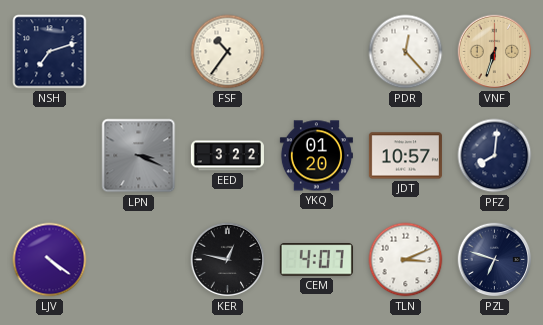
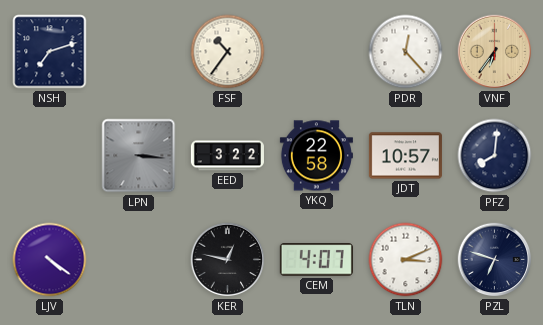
VNF: 6:33 -> 6:36
LPN: 3:19 -> 3:16
YKQ: 01:20 -> 22:58
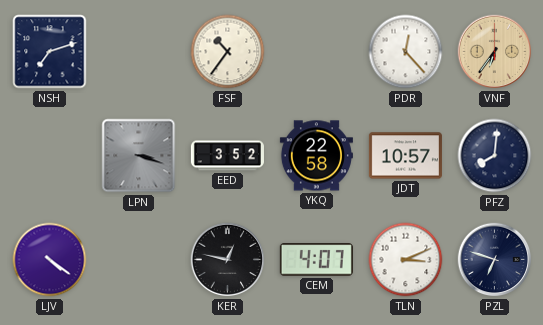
LPN: 3:16 -> 3:18
EED: 3:22 -> 3:52
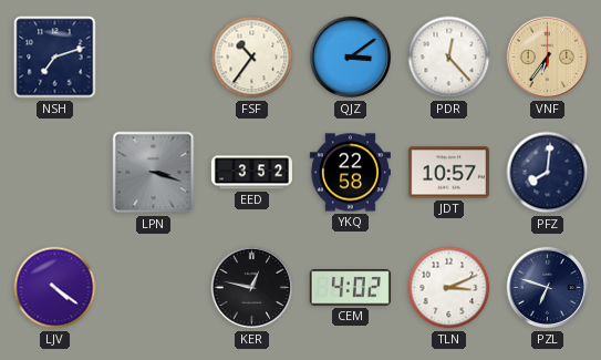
QJZ: none -> 3:09
CEM: 4:07 -> 4:02
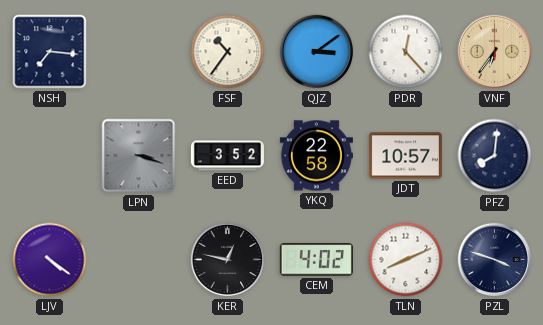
NSH: 7:12 -> 7:16
TLN: 3:11 -> 8:11
PZL: 6:48 -> 3:48
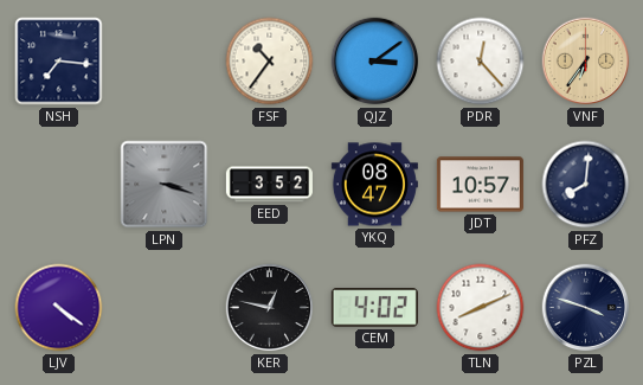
YKQ: 22:58 -> 08:47
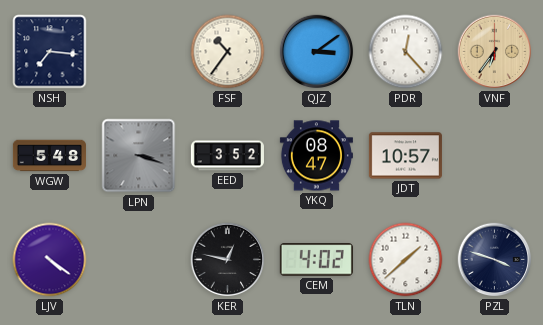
WGW: none -> 5:48
PFZ: 8:01 -> none
TLN: 8:11 -> 1:38
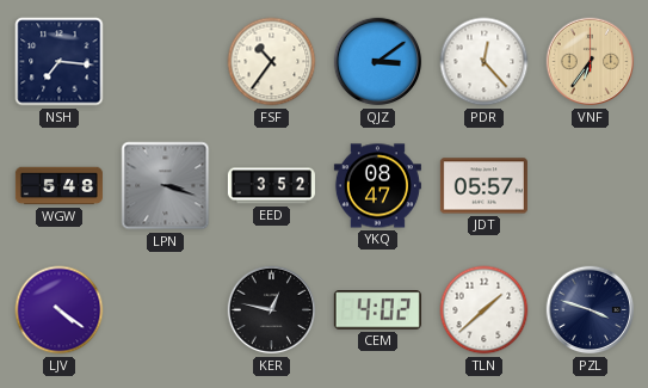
JDT: 10:57 -> 05:57
